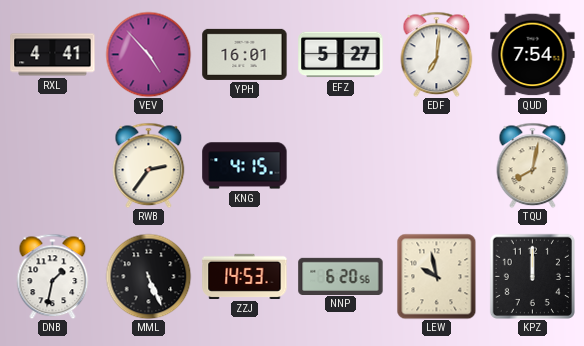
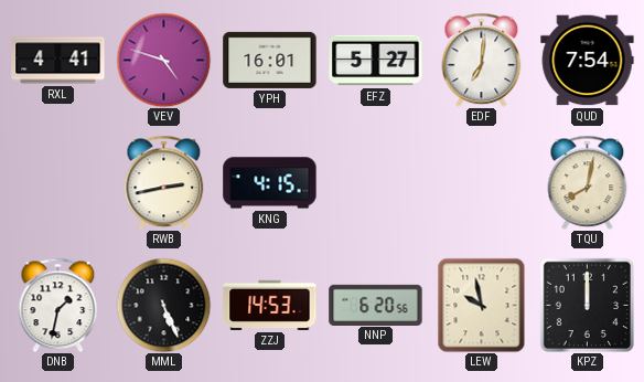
VEV: 4:53 -> 4:48
RWB: 2:36 -> 2:43
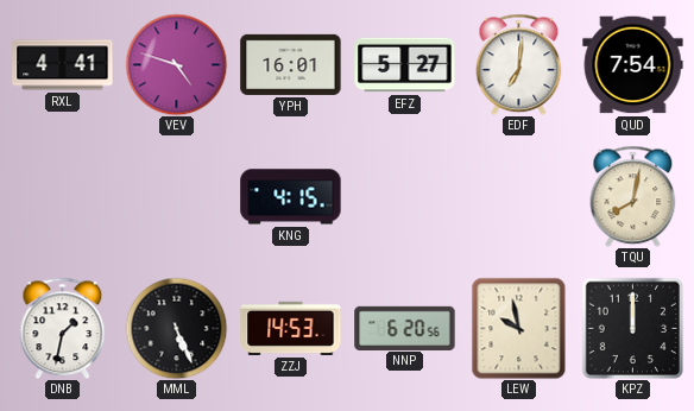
RWB: 2:43 -> none
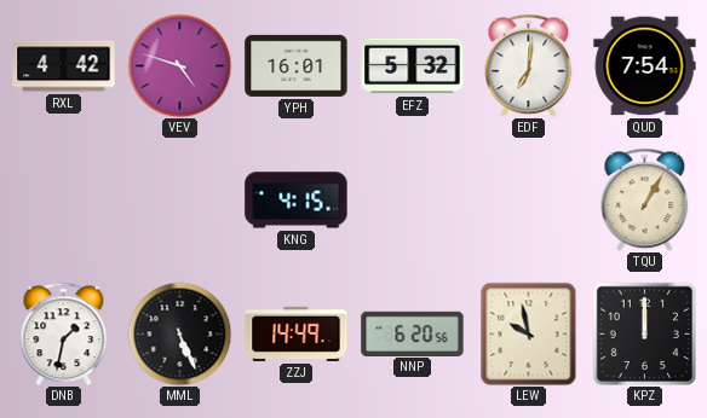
RXL: 4:41 -> 4:42
EFZ: 5:27 -> 5:32
TQU: 8:02 -> 1:05
ZZJ: 14:53 -> 14:49
